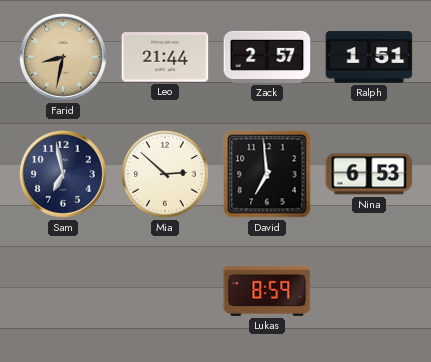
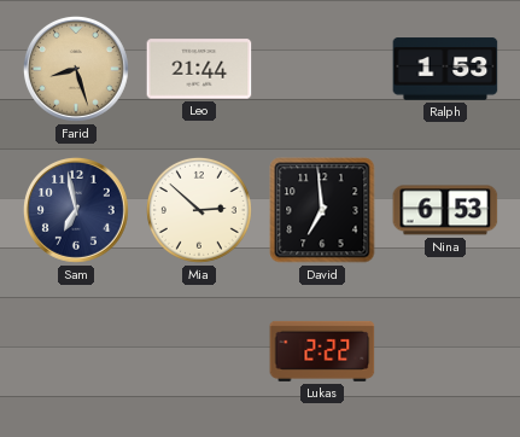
Farid: 8:32 -> 8:27
Zack: 2:57 -> none
Ralph: 1:51 -> 1:53
Lukas: 8:59 -> 2:22
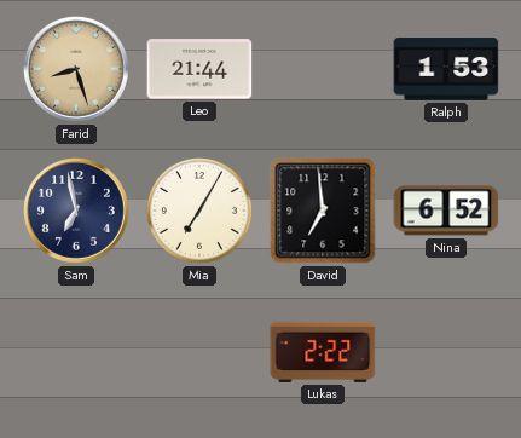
Mia: 2:52 -> 7:05
Nina: 6:53 -> 6:52
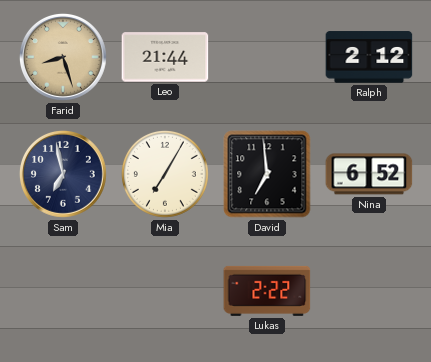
Ralph: 1:53 -> 2:12
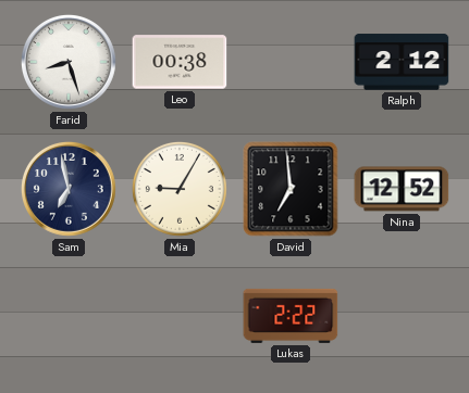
Farid dial: champagne -> white
Leo: 21:44 -> 00:38
Mia: 7:05 -> 9:05
Nina: 6:52 -> 12:52
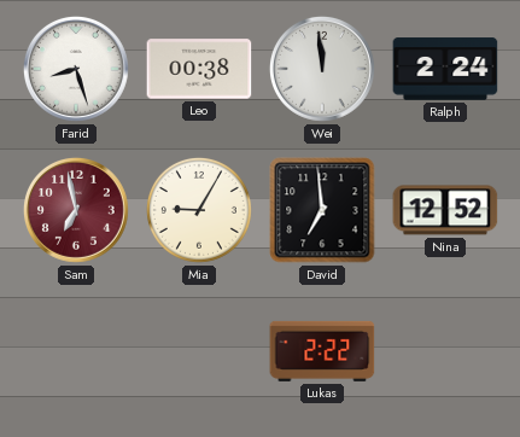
Wei: none -> 11:59
Ralph: 2:12 -> 2:24
Sam dial: navy -> burgundy
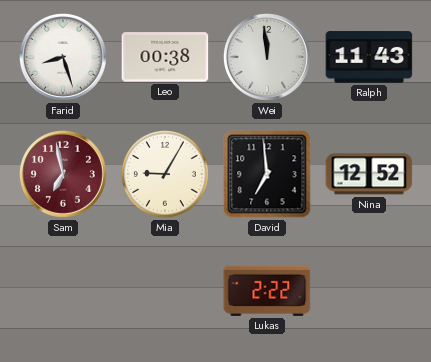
Ralph: 2:24 -> 11:43
